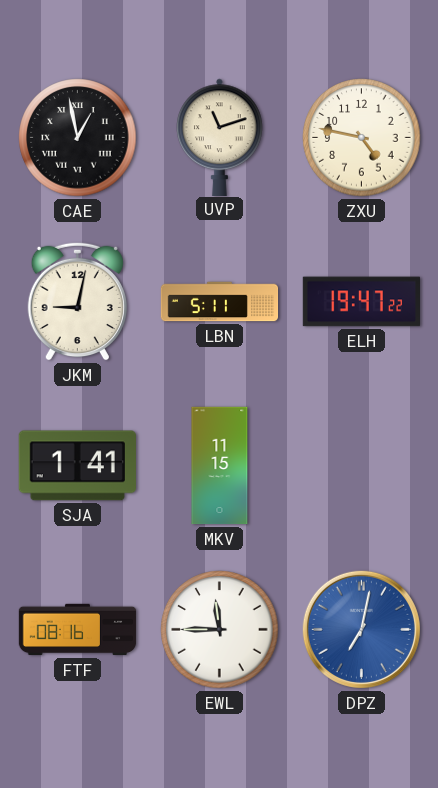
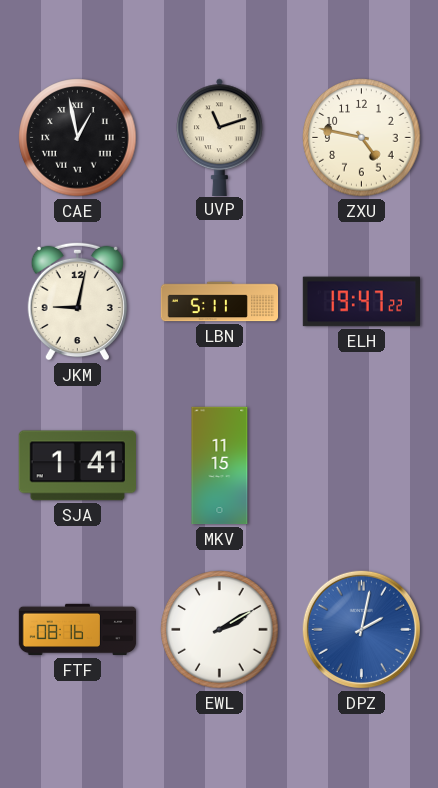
EWL: 11:45 -> 2:10
DPZ: 7:02 -> 2:02
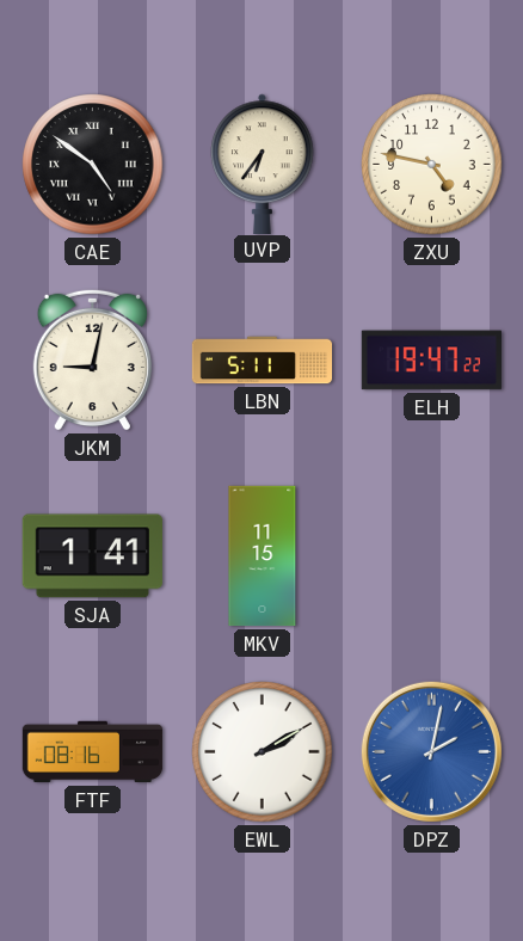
CAE: 12:58 -> 4:51
UVP: 11:12 -> 6:36
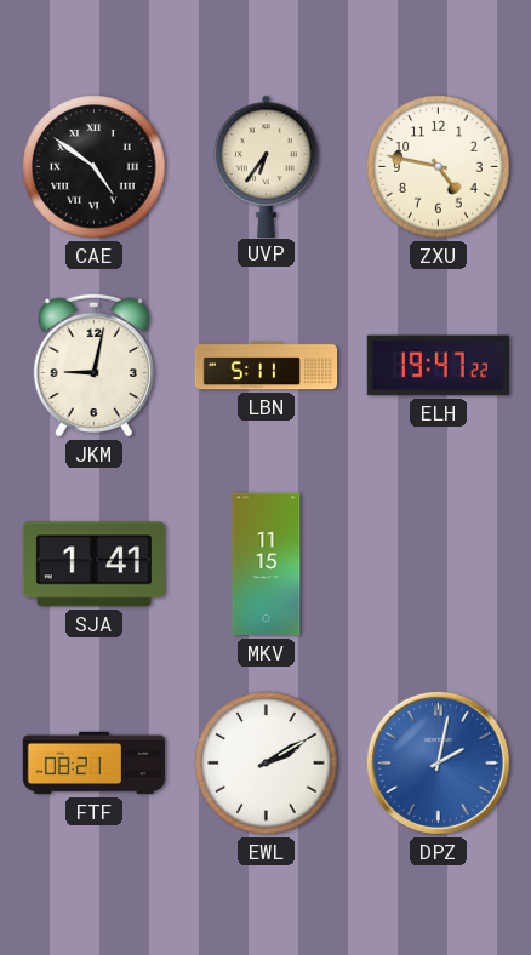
FTF: 08:16 -> 08:21
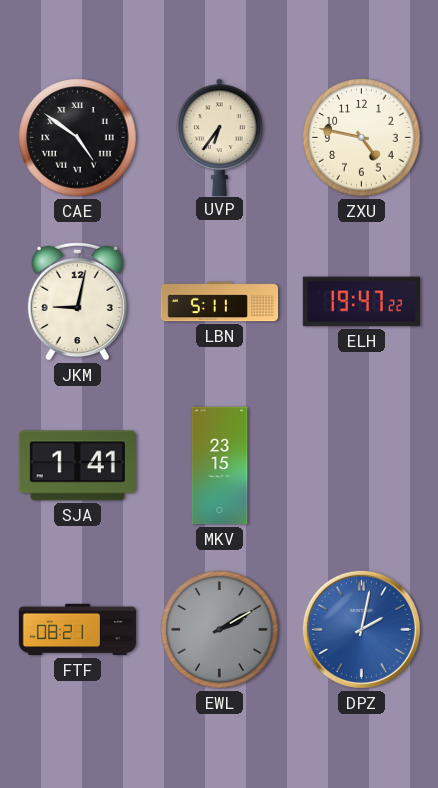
MKV: 11:15 -> 23:15
EWL dial: white -> grey
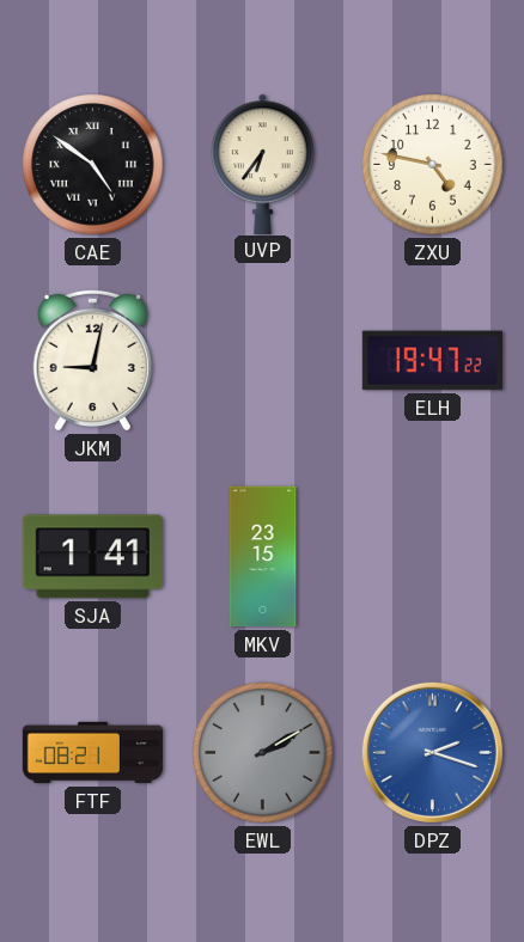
LBN: 5:11 -> none
DPZ: 2:02 -> 2:18
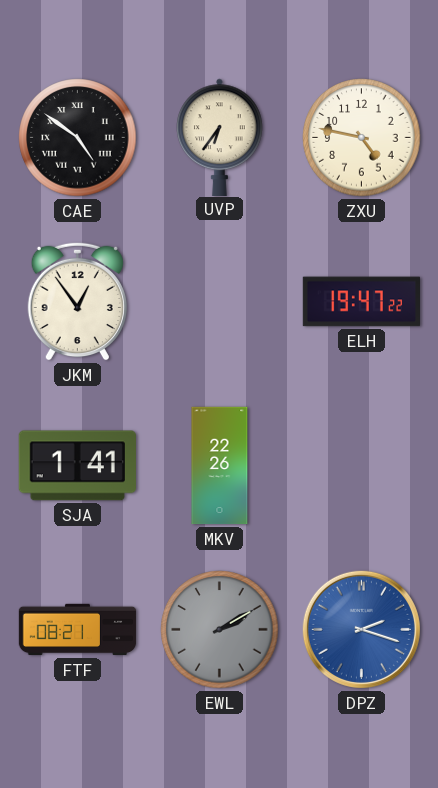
JKM: 9:02 -> 12:54
MKV: 23:15 -> 22:26
